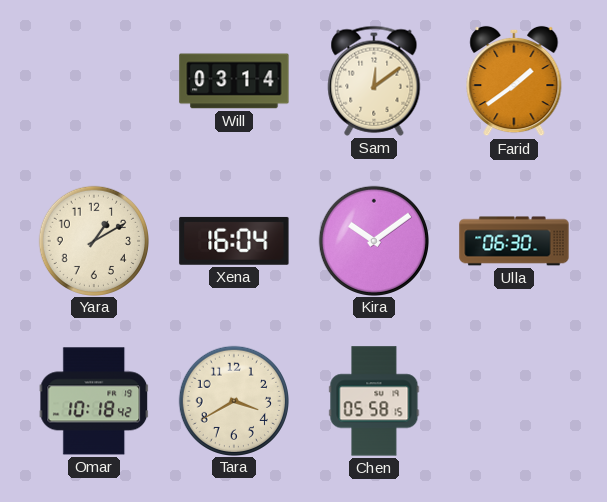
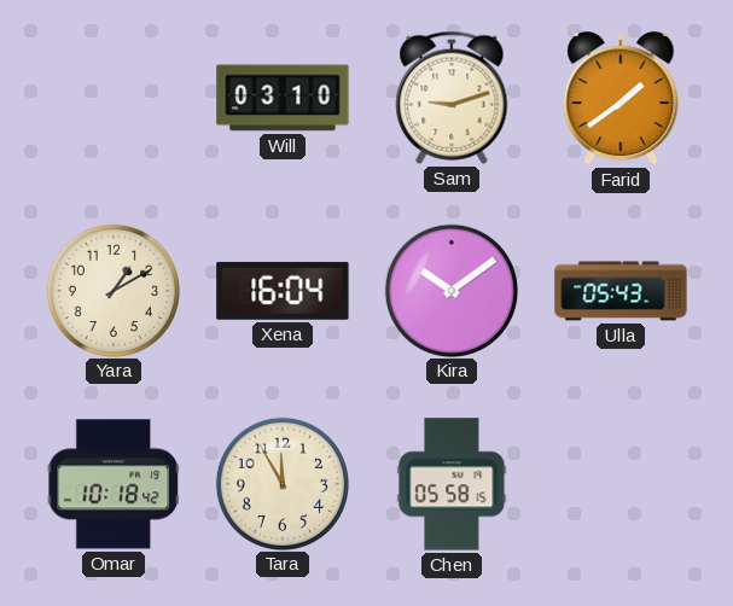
Will: 03:14 -> 03:10
Sam: 12:09 -> 9:12
Ulla: 06:30 -> 05:43
Tara: 3:40 -> 11:55
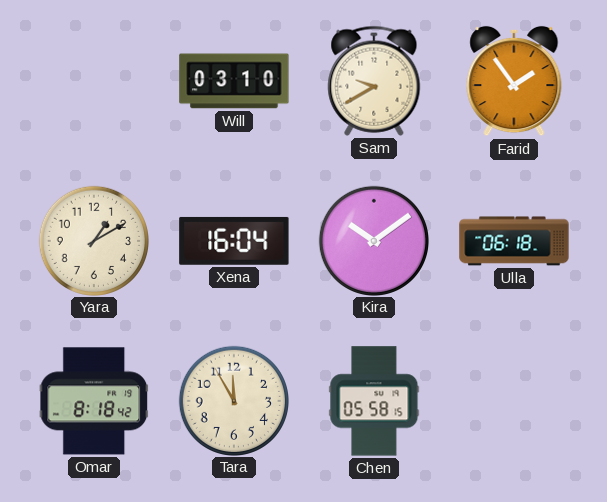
Sam: 9:12 -> 9:40
Farid: 1:39 -> 1:54
Ulla: 05:43 -> 06:18
Omar: 10:18 -> 8:18
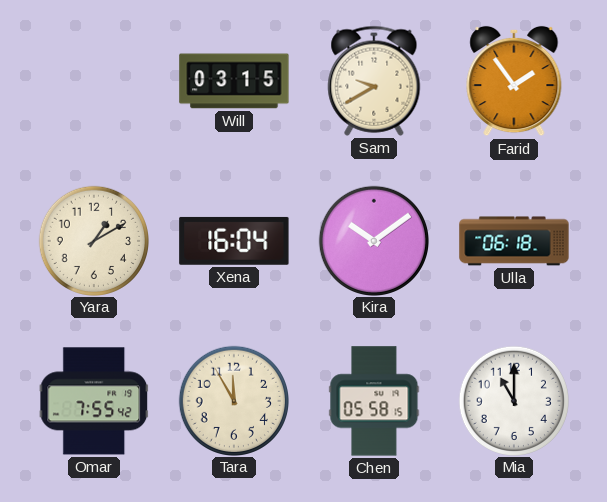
Will: 03:10 -> 03:15
Omar: 8:18 -> 7:55
Mia: none -> 11:00
